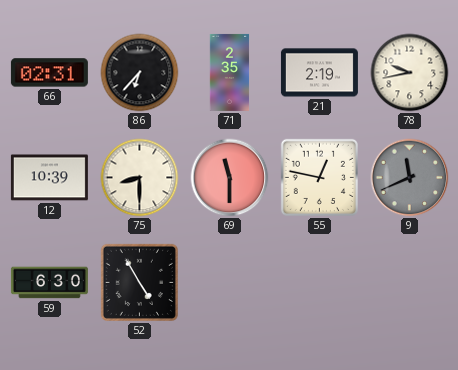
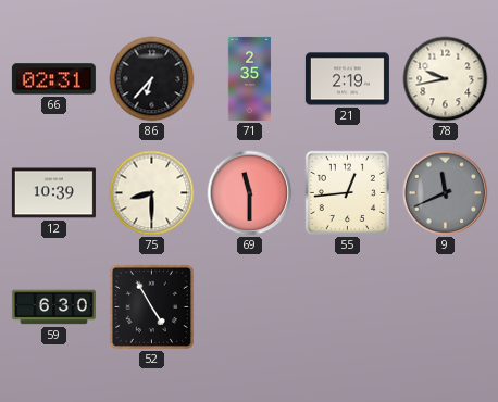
55: 12:47 -> 12:44
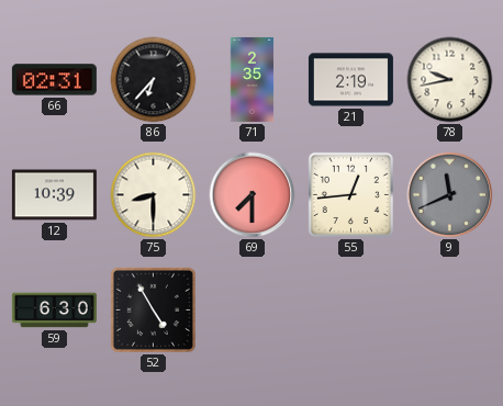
69: 11:30 -> 7:30
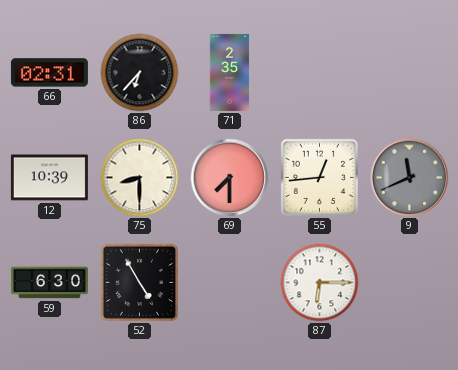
21: 2:19 -> none
78: 9:43 -> none
87: none -> 6:15
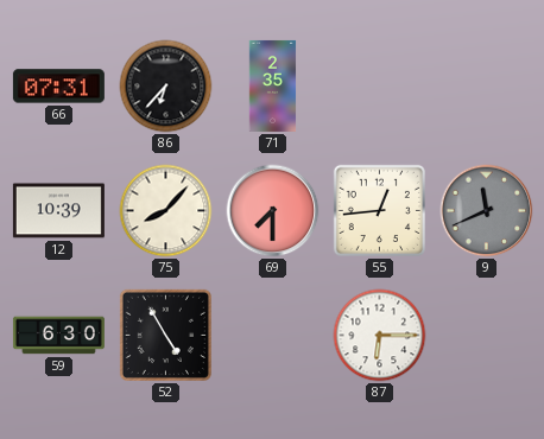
66: 02:31 -> 07:31
75: 8:30 -> 8:07
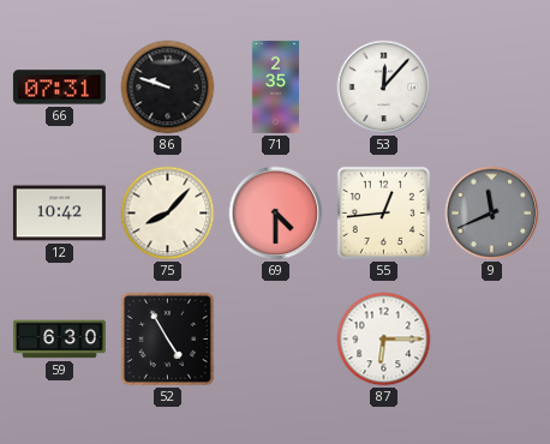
86: 6:37 -> 9:48
53: none -> 12:07
12: 10:39 -> 10:42
69: 7:30 -> 4:30
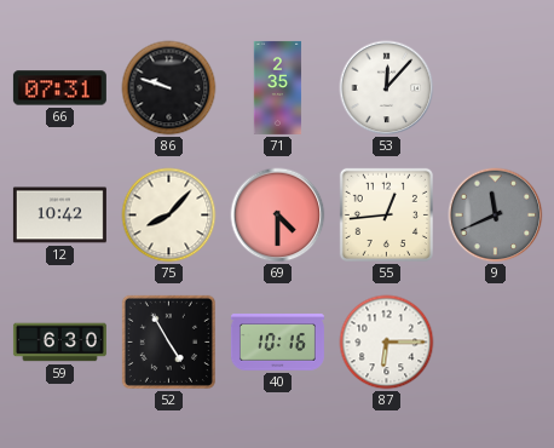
40: none -> 10:16
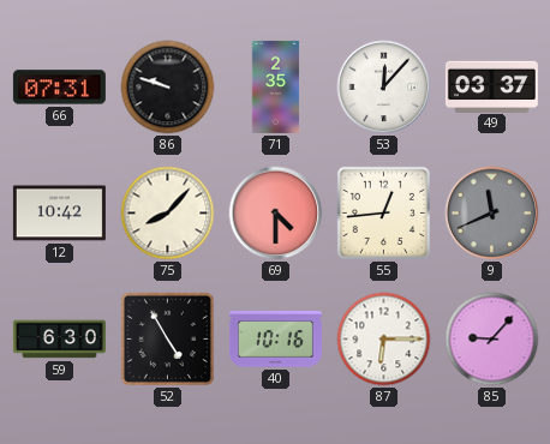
49: none -> 03:37
85: none -> 9:07
